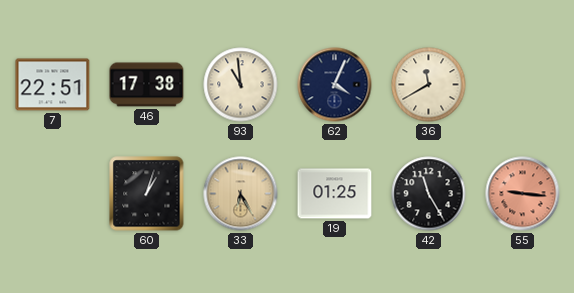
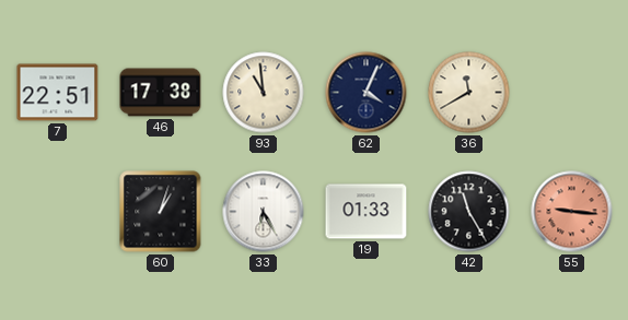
33 dial: champagne -> white
19: 01:25 -> 01:33
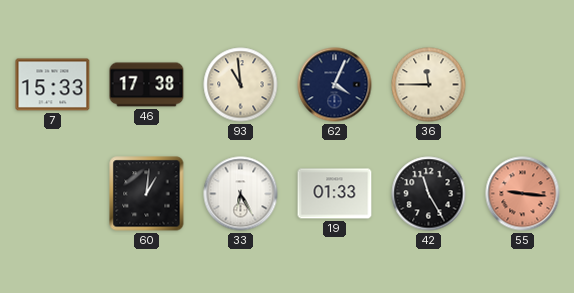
7: 22:51 -> 15:33
36: 11:40 -> 11:45
60: 1:03 -> 1:01
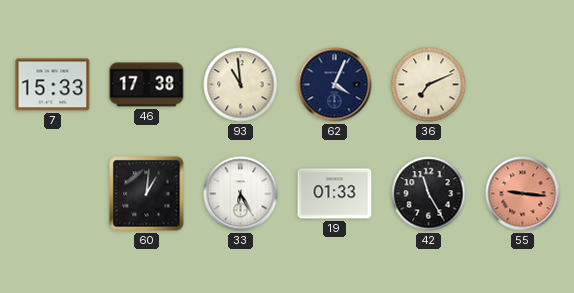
36: 11:45 -> 7:11
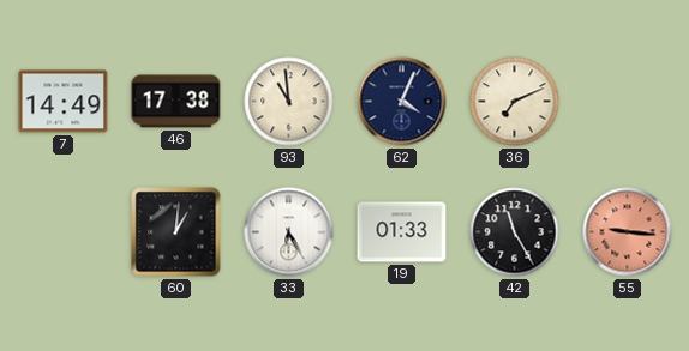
7: 15:33 -> 14:49
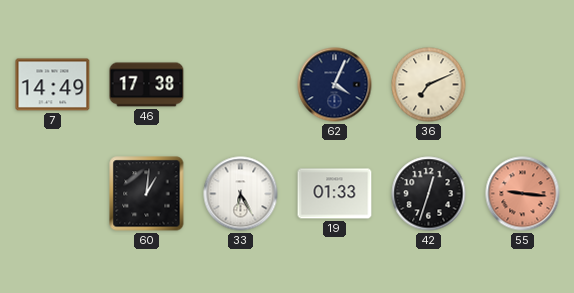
93: 10:59 -> none
42: 11:25 -> 12:33
